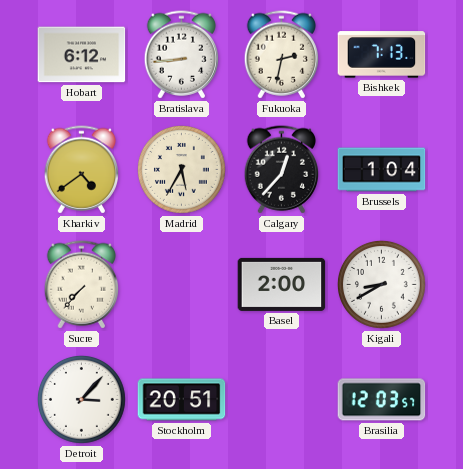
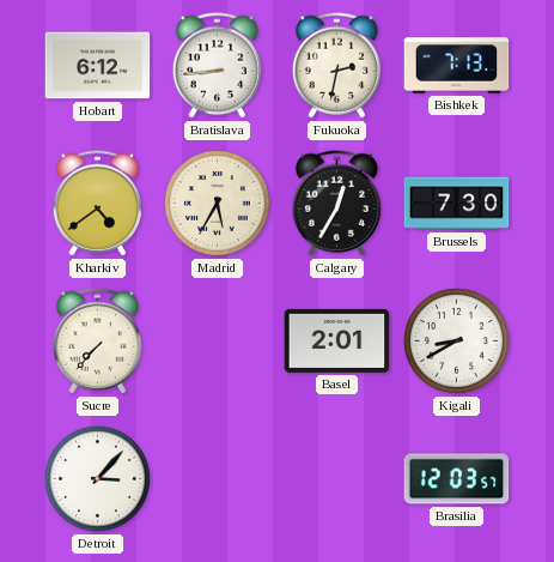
Calgary: 12:37 -> 12:35
Brussels: 1:04 -> 7:30
Basel: 2:00 -> 2:01
Stockholm: 20:51 -> none
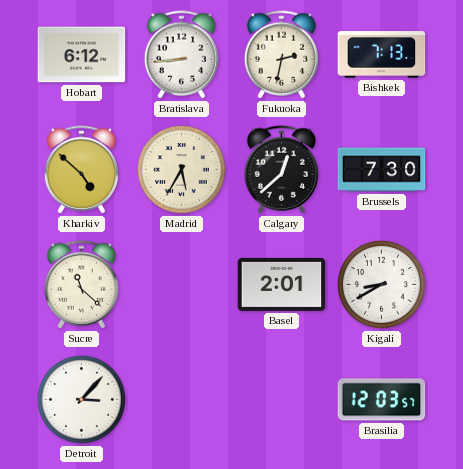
Kharkiv: 4:39 -> 4:52
Calgary: 12:35 -> 12:38
Sucre: 7:37 -> 11:22
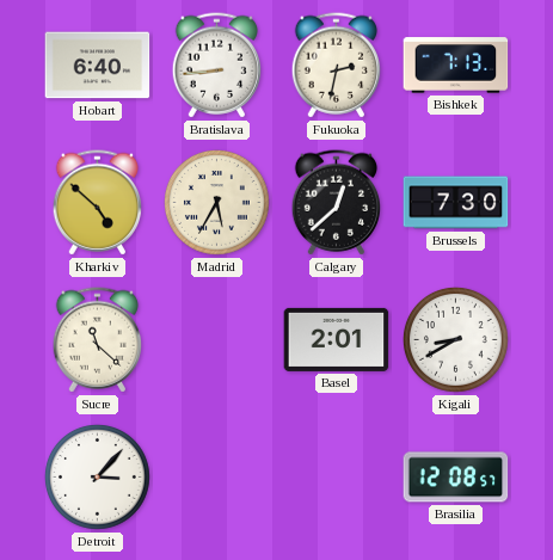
Hobart: 6:12 -> 6:40
Brasilia: 12:03 -> 12:08
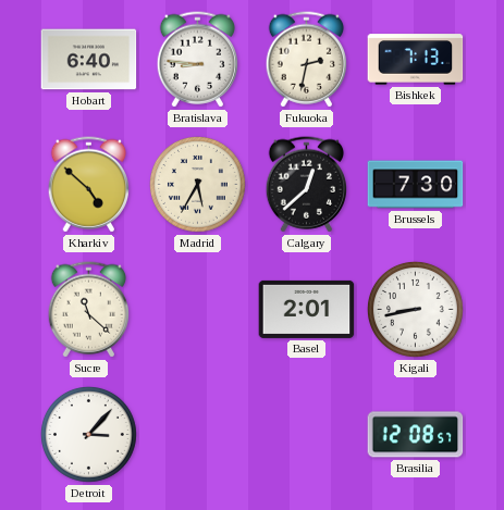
Bratislava: 8:44 -> 8:46
Kigali: 8:40 -> 8:43
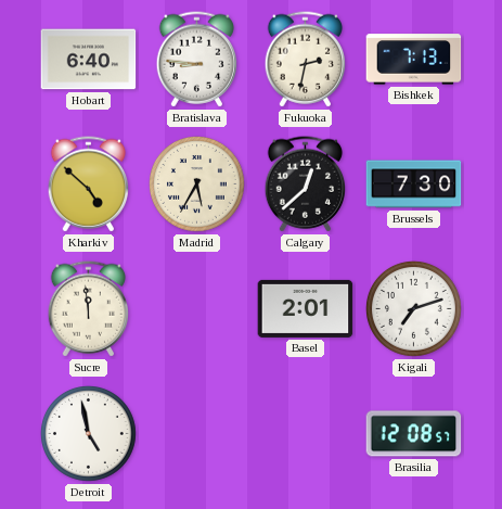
Sucre: 11:22 -> 11:59
Kigali: 8:43 -> 7:12
Detroit: 3:07 -> 4:58
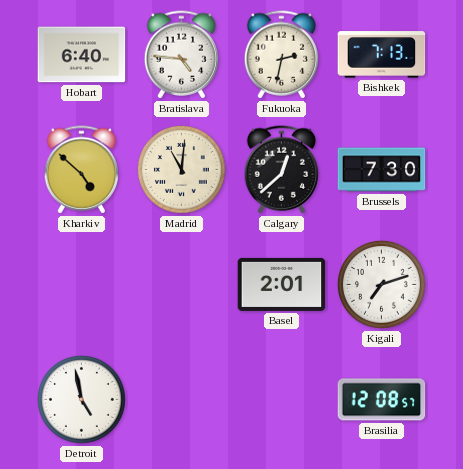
Bratislava: 8:46 -> 4:46
Madrid: 5:35 -> 11:01
Sucre: 11:59 -> none
